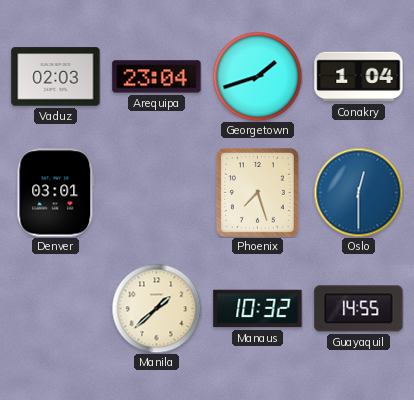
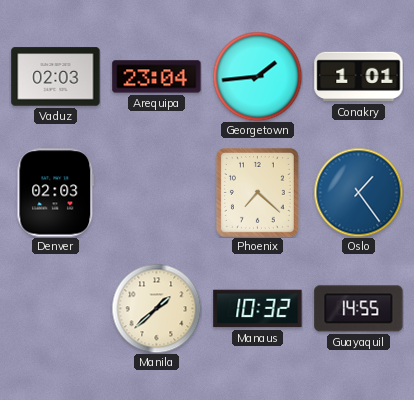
Georgetown: 1:42 -> 1:44
Conakry: 1:04 -> 1:01
Denver: 03:01 -> 02:03
Phoenix: 7:27 -> 7:22
Oslo: 12:30 -> 1:24
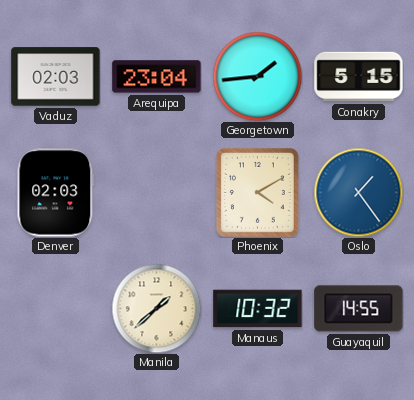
Conakry: 1:01 -> 5:15
Phoenix: 7:22 -> 4:10
